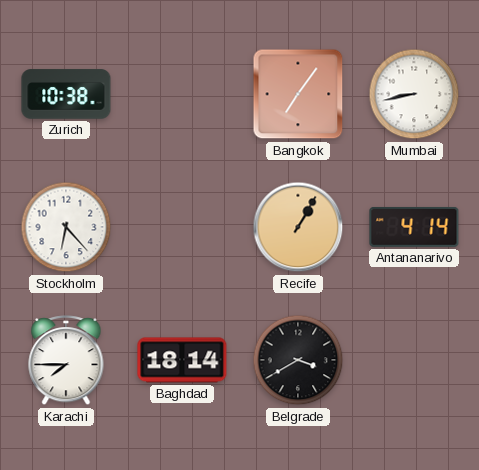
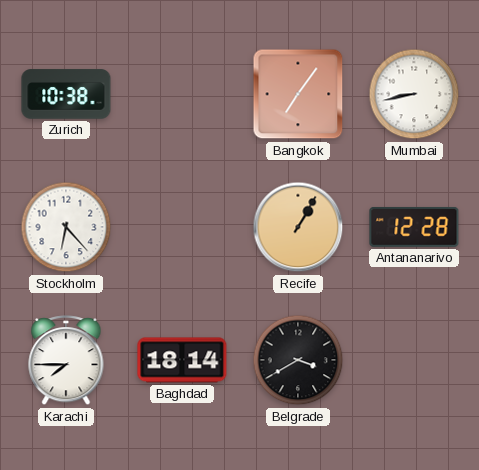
Antananarivo: 4:14 -> 12:28
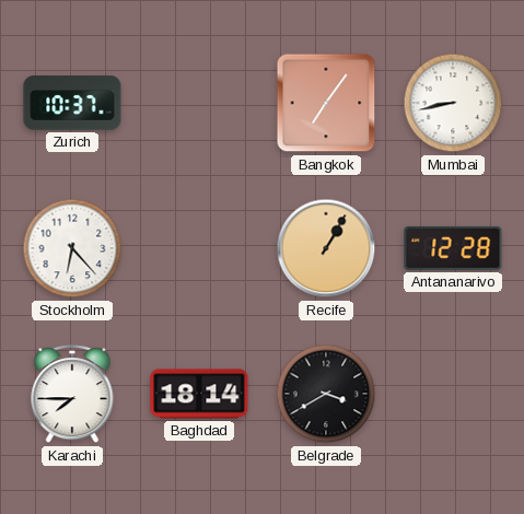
Zurich: 10:38 -> 10:37
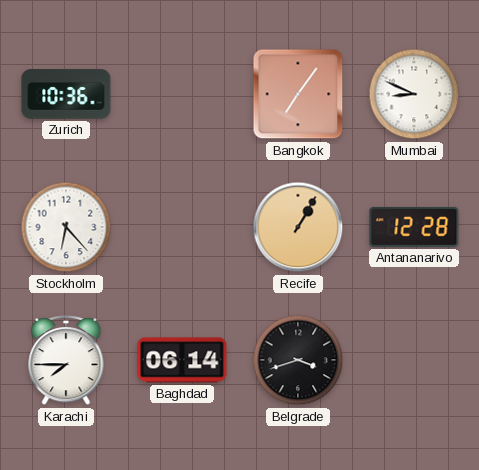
Zurich: 10:37 -> 10:36
Mumbai: 8:43 -> 8:49
Baghdad: 18:14 -> 06:14
Belgrade: 3:40 -> 3:42
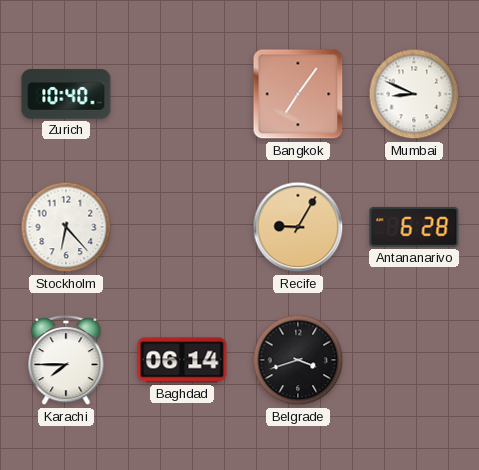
Zurich: 10:36 -> 10:40
Recife: 1:05 -> 9:05
Antananarivo: 12:28 -> 6:28
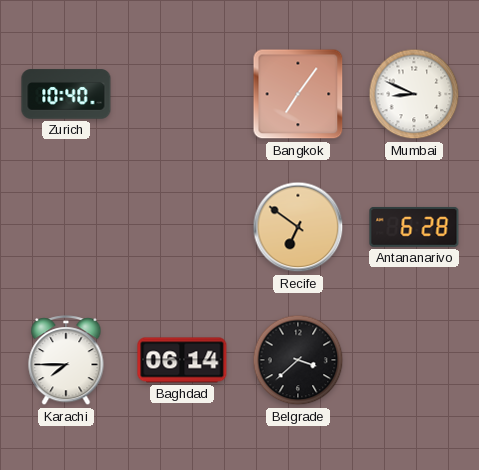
Stockholm: 6:23 -> none
Recife: 9:05 -> 6:51
Belgrade: 3:42 -> 3:38
